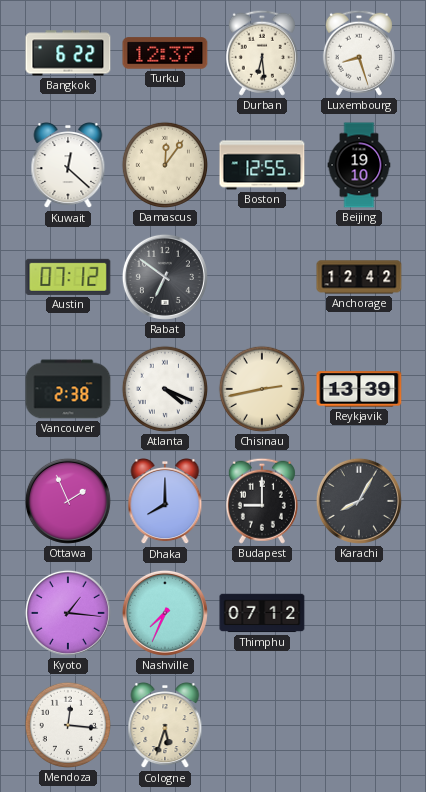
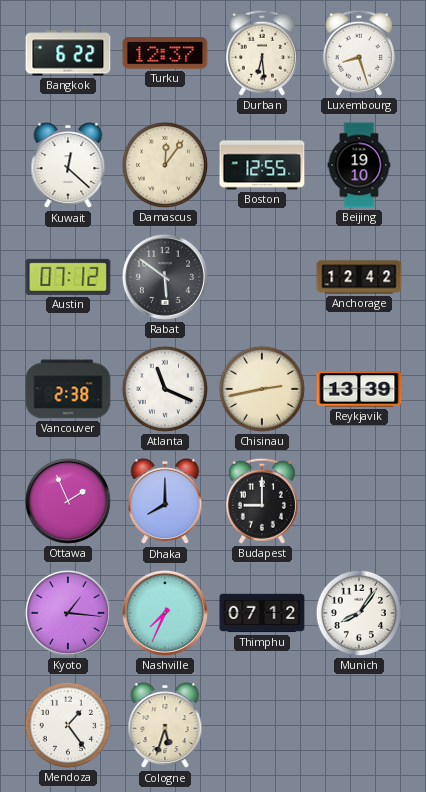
Rabat: 6:51 -> 5:51
Atlanta: 4:19 -> 11:19
Karachi: 8:05 -> none
Munich: none -> 8:06
Mendoza: 12:16 -> 1:24
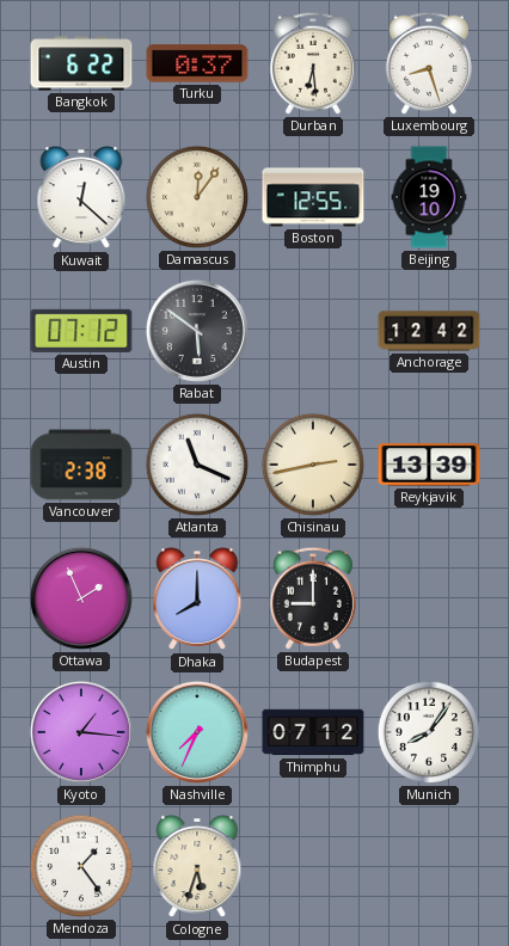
Turku: 12:37 -> 0:37
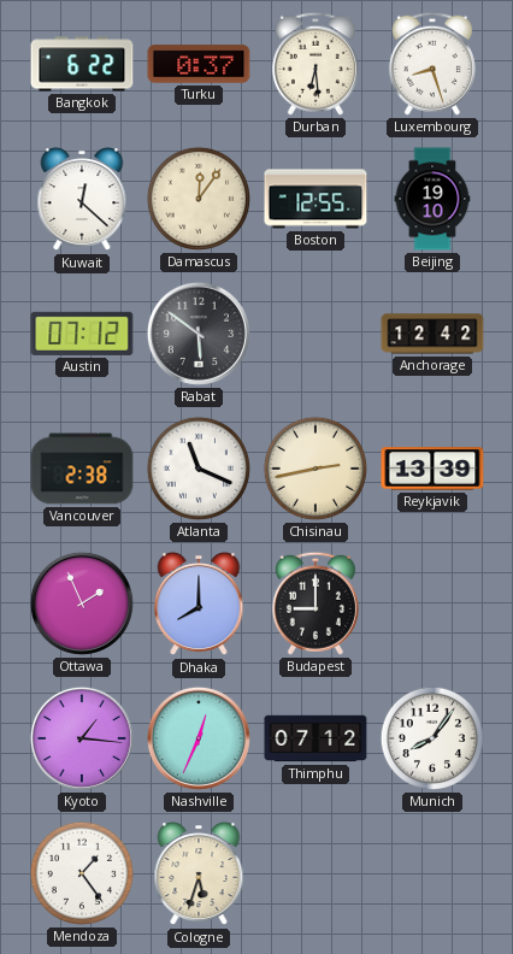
Nashville: 7:34 -> 12:34
